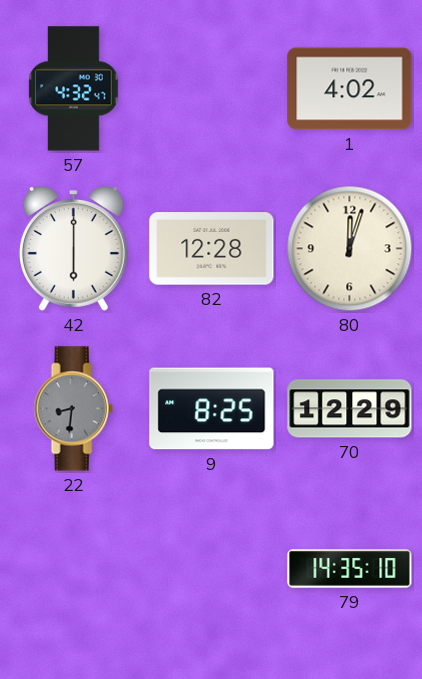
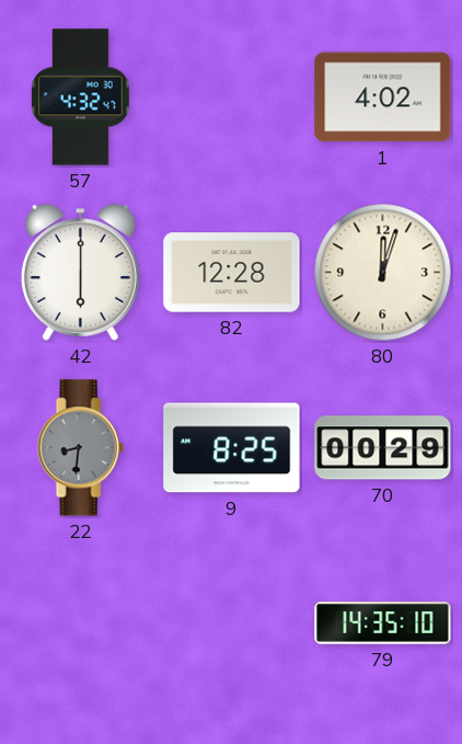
70: 12:29 -> 00:29
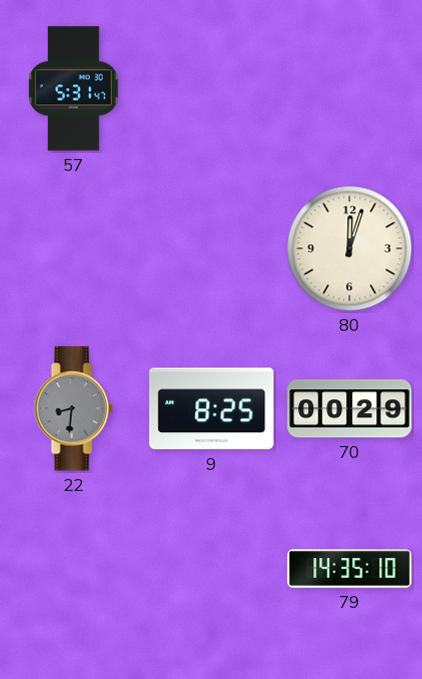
57: 4:32 -> 5:31
1: 4:02 -> none
42: 6:00 -> none
82: 12:28 -> none
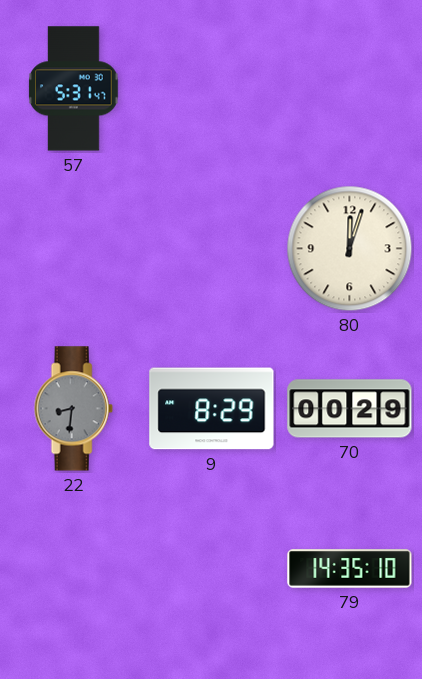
9: 8:25 -> 8:29
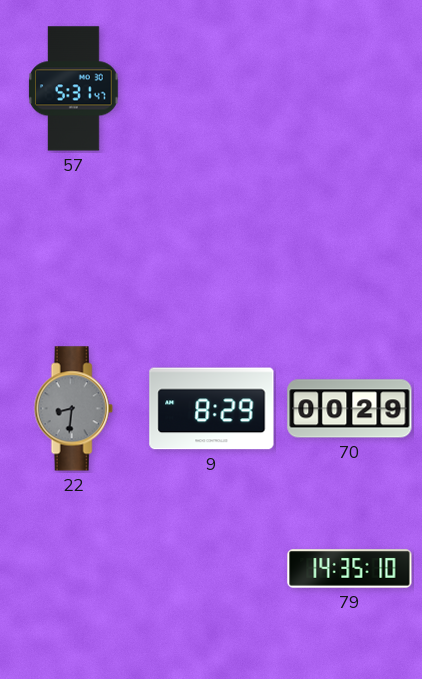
80: 12:03 -> none
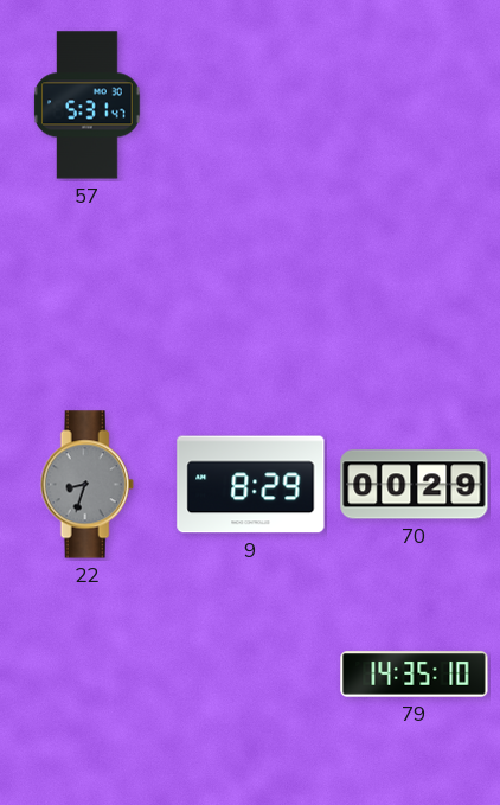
22: 8:31 -> 8:33
